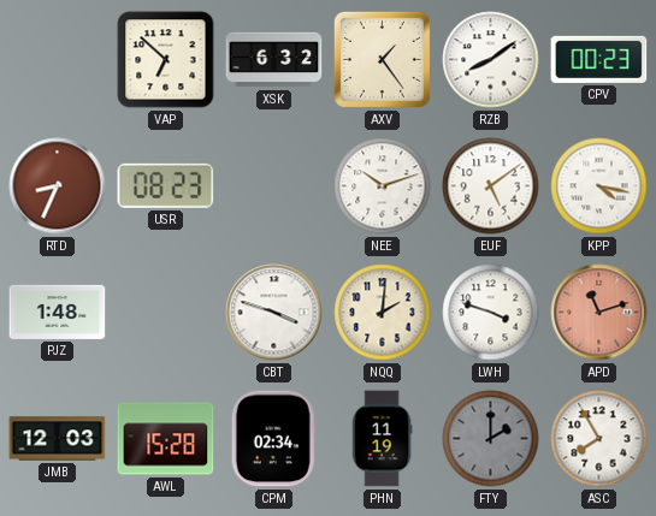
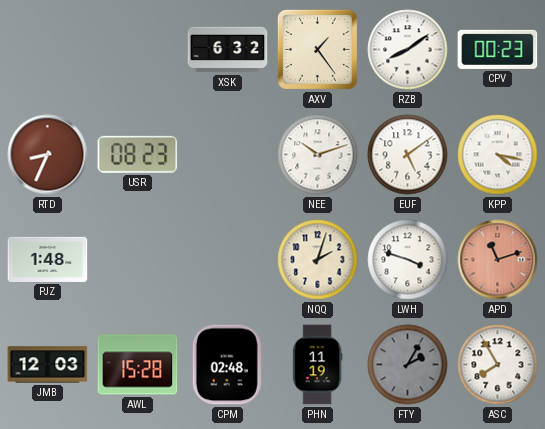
VAP: 6:52 -> none
CBT: 3:48 -> none
NQQ: 2:01 -> 2:03
CPM: 02:34 -> 02:48
FTY: 2:00 -> 2:05
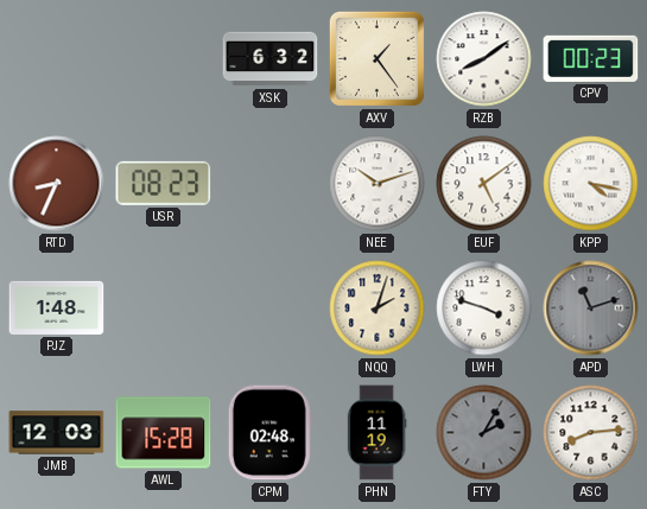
APD dial: salmon -> grey
ASC: 7:55 -> 8:14
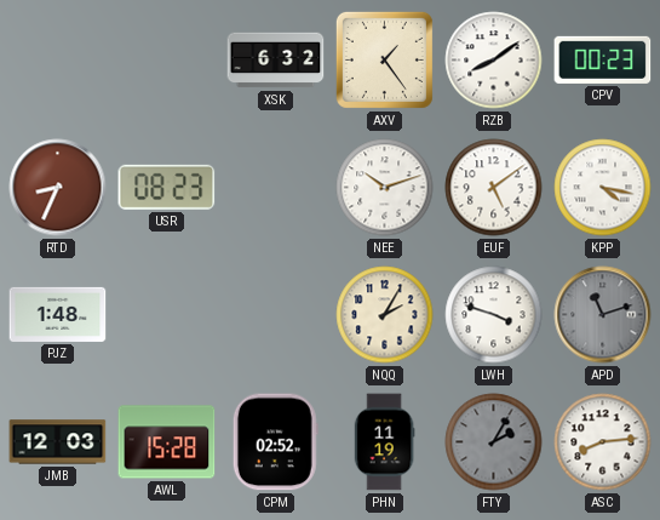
NQQ: 2:03 -> 2:05
CPM: 02:48 -> 02:52
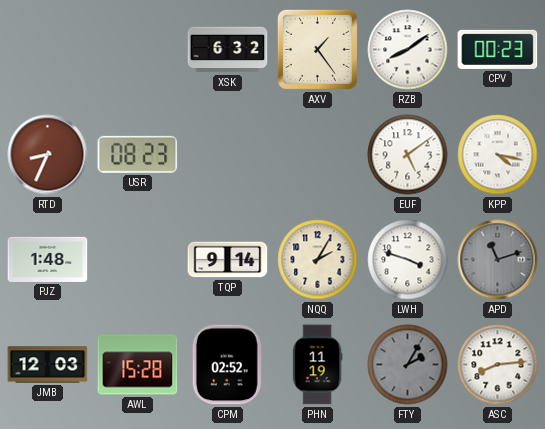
NEE: 10:12 -> none
TQP: none -> 9:14
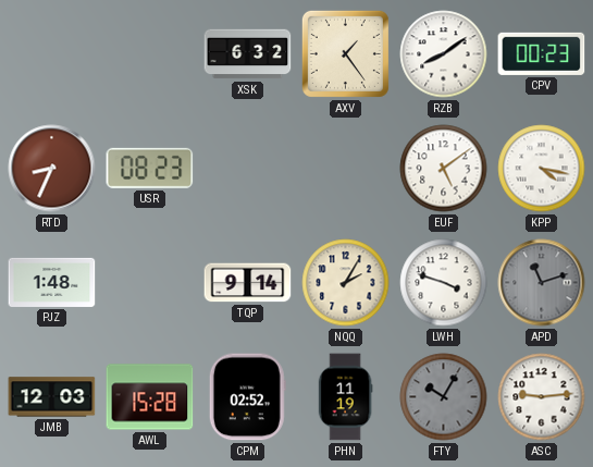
FTY: 2:05 -> 10:05
ASC: 8:14 -> 9:14
